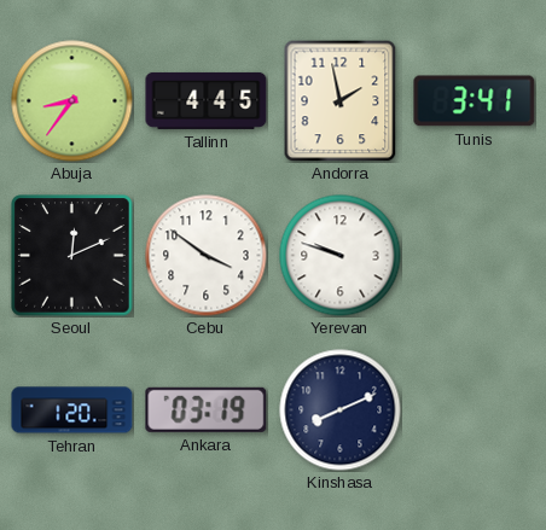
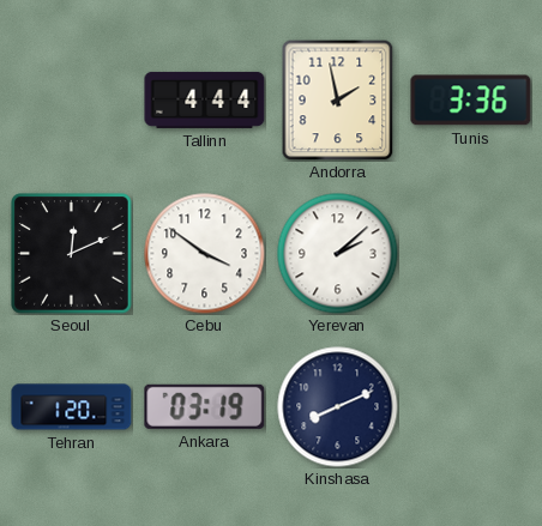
Abuja: 8:36 -> none
Tallinn: 4:45 -> 4:44
Tunis: 3:41 -> 3:36
Yerevan: 9:48 -> 2:08
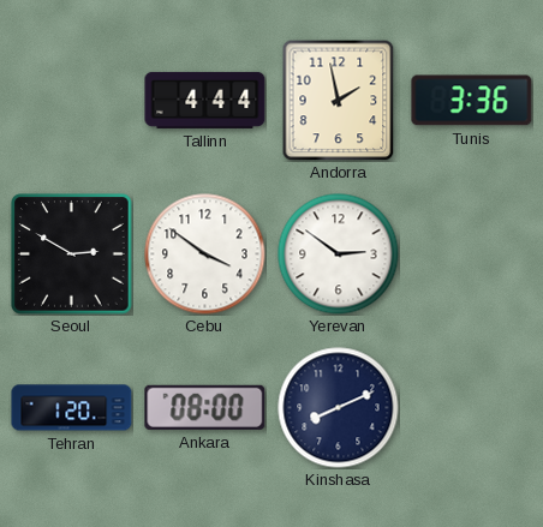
Seoul: 12:11 -> 2:50
Yerevan: 2:08 -> 2:51
Ankara: 03:19 -> 08:00
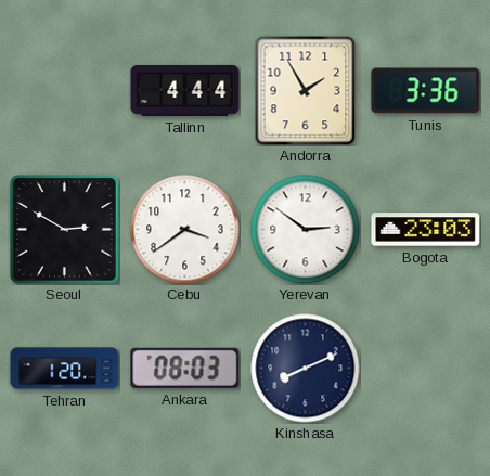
Andorra: 1:58 -> 1:55
Cebu: 3:51 -> 3:39
Bogota: none -> 23:03
Ankara: 08:00 -> 08:03
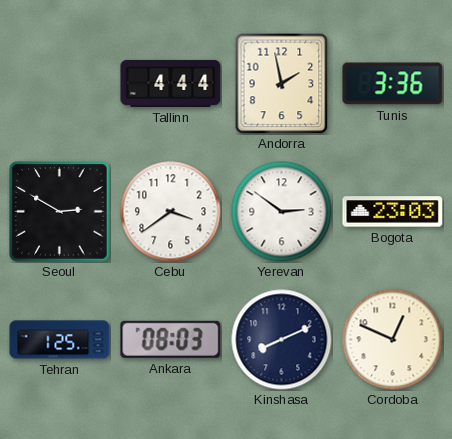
Andorra: 1:55 -> 1:58
Tehran: 1:20 -> 1:25
Cordoba: none -> 12:49
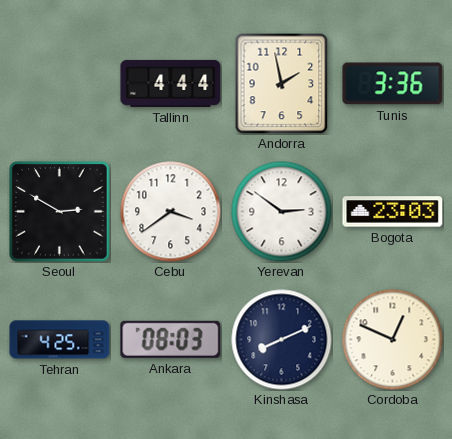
Tehran: 1:25 -> 4:25
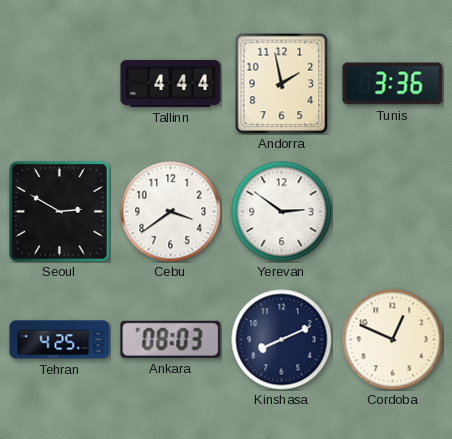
Bogota: 23:03 -> none
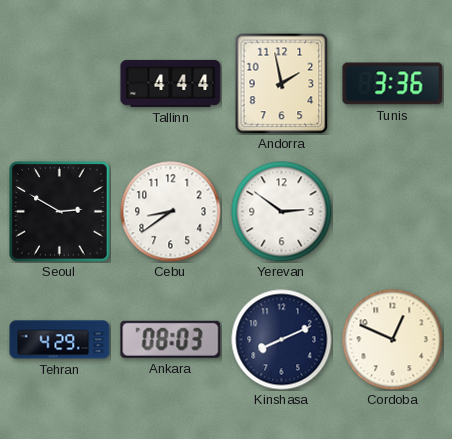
Cebu: 3:39 -> 8:39
Tehran: 4:25 -> 4:29
